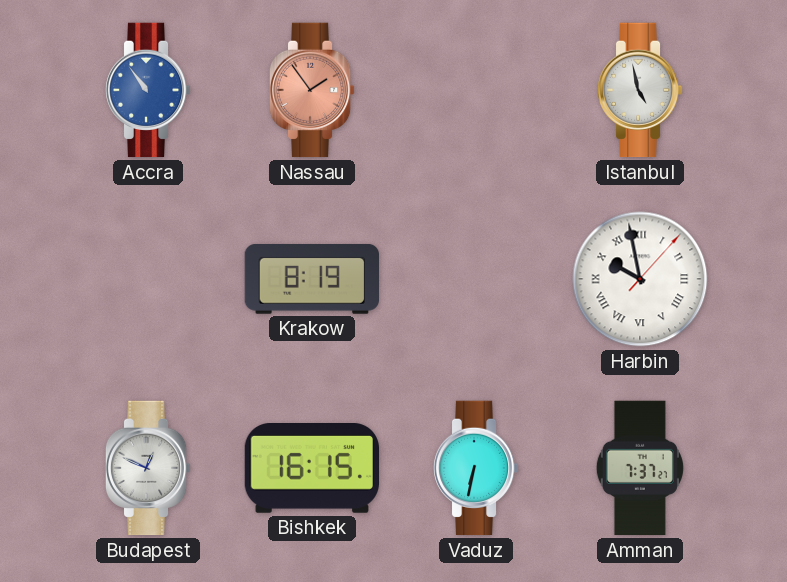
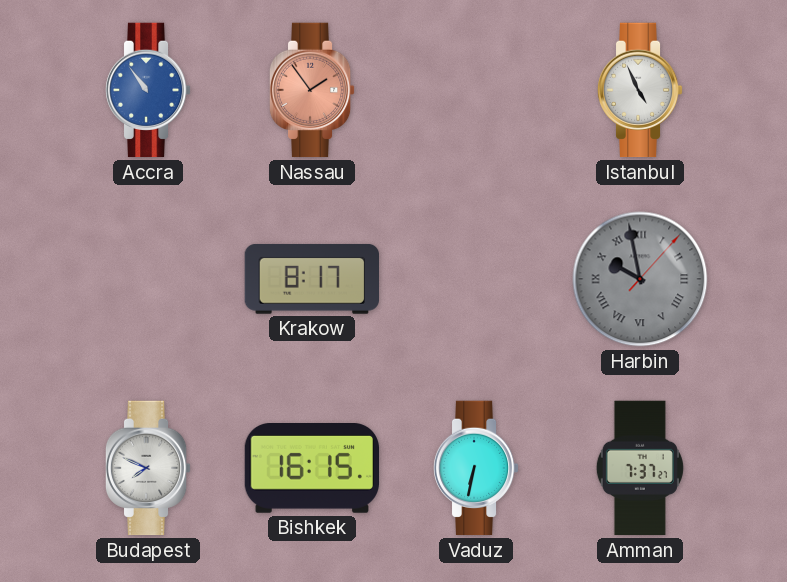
Istanbul: 4:58 -> 4:56
Krakow: 8:19 -> 8:17
Harbin dial: white -> grey
Budapest: 12:49 -> 7:49
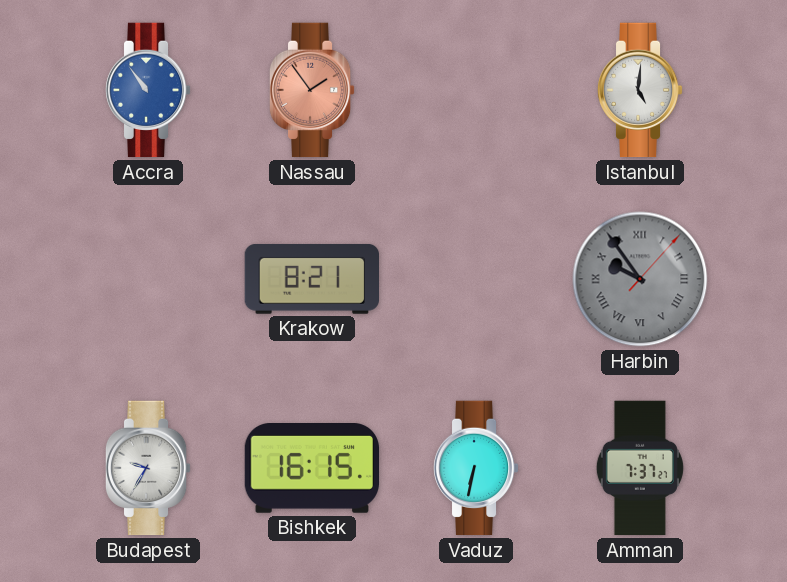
Istanbul: 4:56 -> 5:01
Krakow: 8:17 -> 8:21
Harbin: 9:58 -> 9:54
Budapest: 7:49 -> 9:35
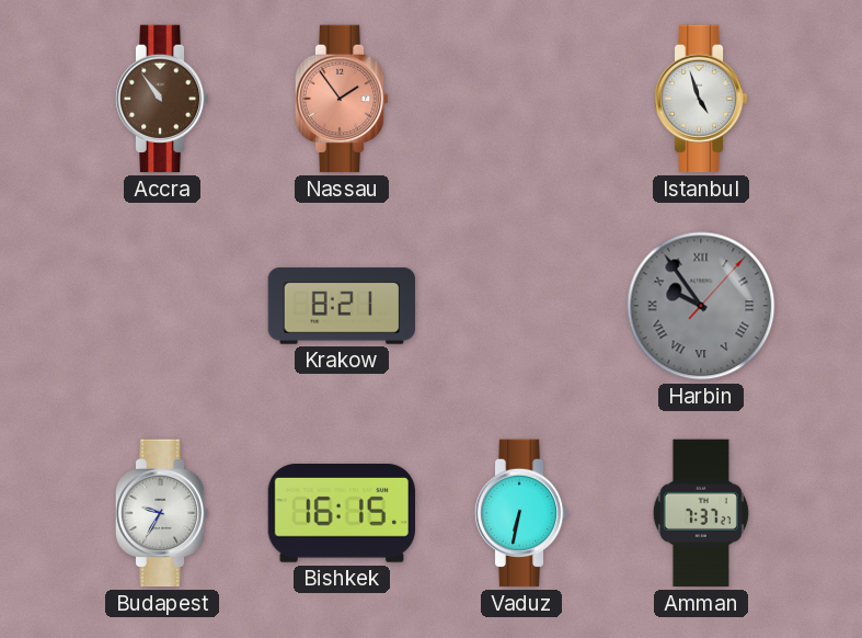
Accra dial: blue -> brown
Istanbul: 5:01 -> 4:57
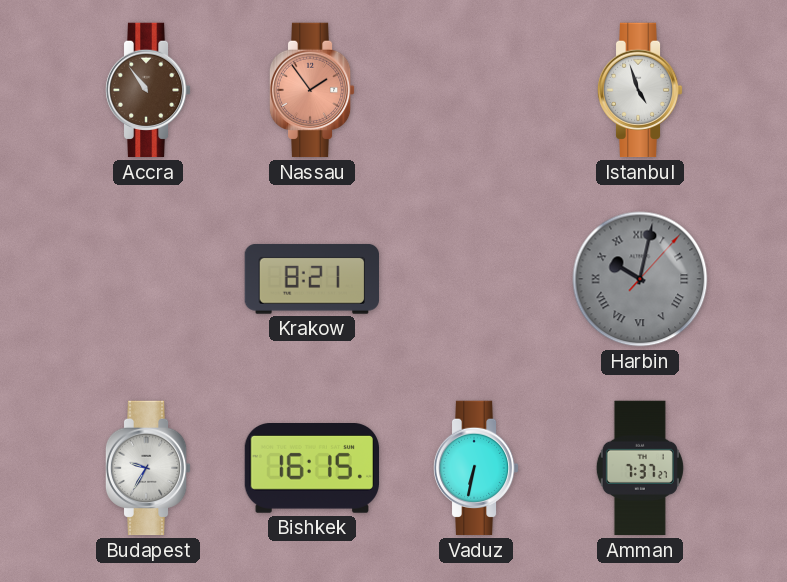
Harbin: 9:54 -> 10:02
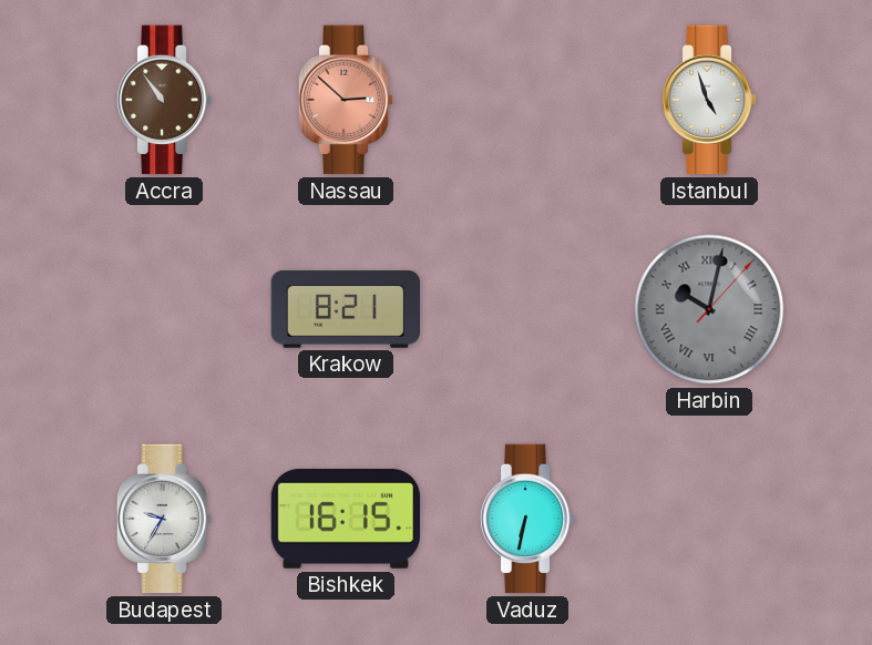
Nassau: 1:54 -> 2:52
Amman: 7:37 -> none
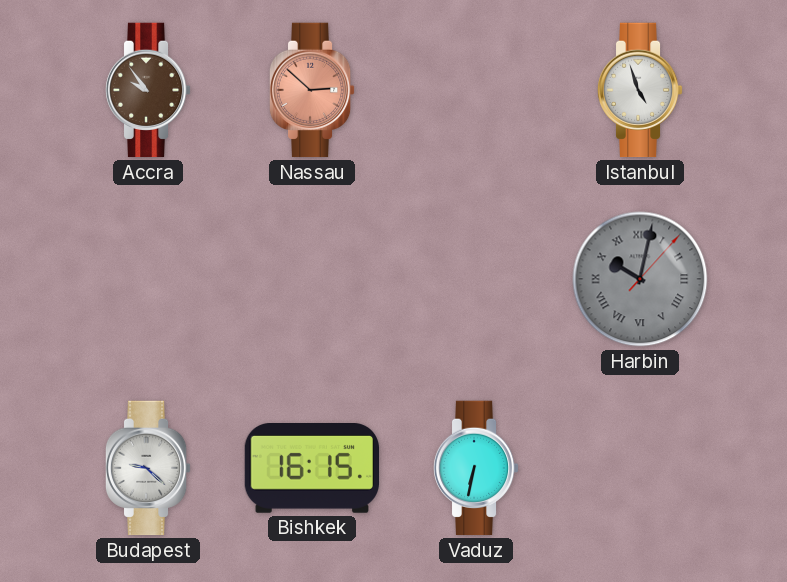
Accra: 10:54 -> 9:54
Krakow: 8:21 -> none
Budapest: 9:35 -> 9:22
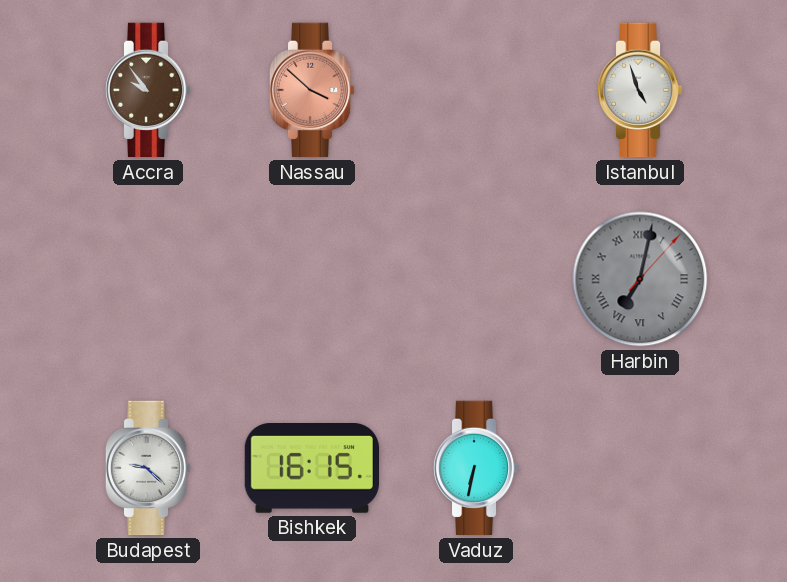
Nassau: 2:52 -> 3:52
Harbin: 10:02 -> 7:02
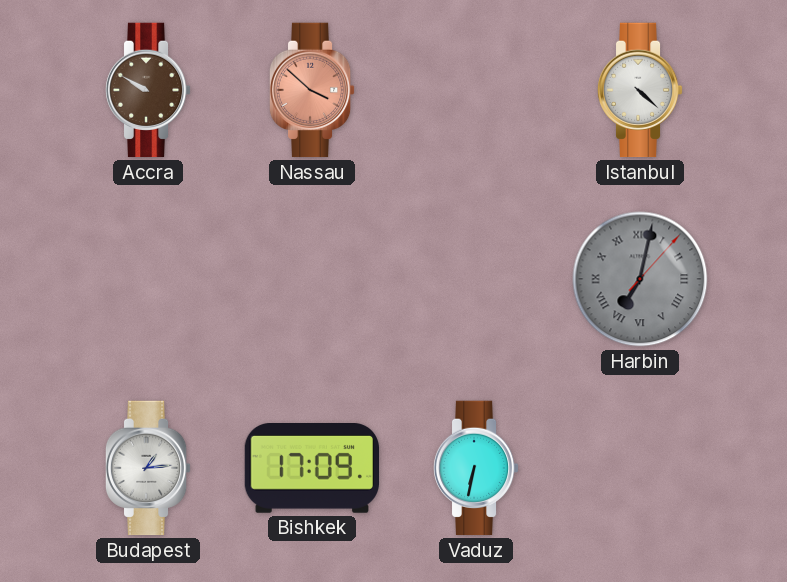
Accra: 9:54 -> 9:50
Istanbul: 4:57 -> 4:22
Budapest: 9:22 -> 1:14
Bishkek: 16:15 -> 17:09
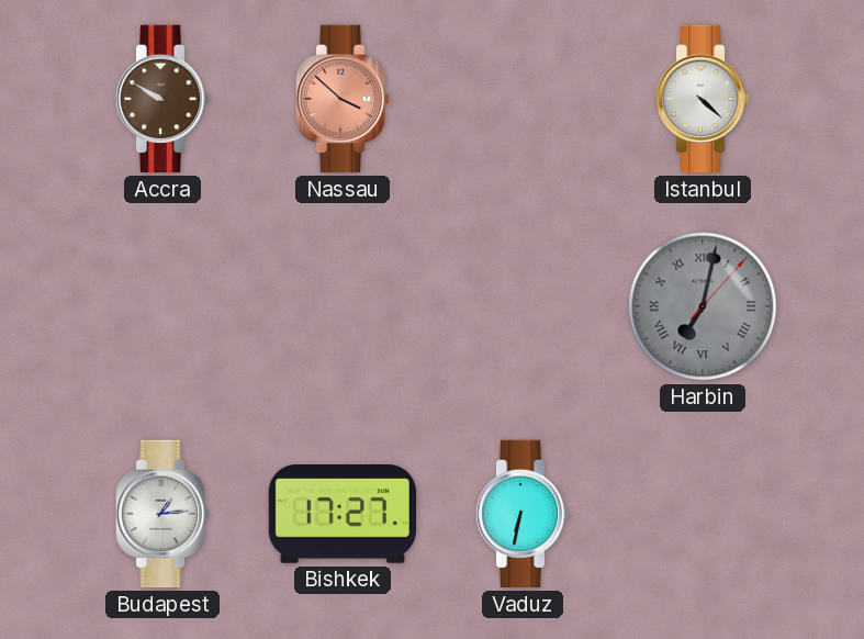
Bishkek: 17:09 -> 17:27
